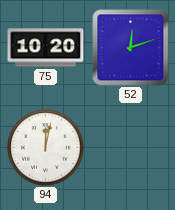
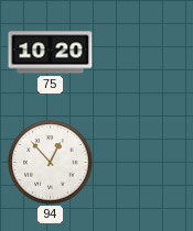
52: 12:12 -> none
94: 12:02 -> 12:53
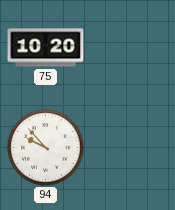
94: 12:53 -> 9:53
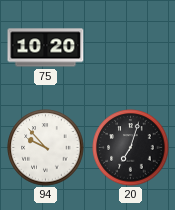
20: none -> 7:03
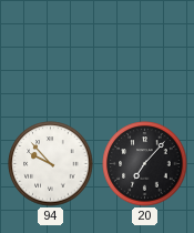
75: 10:20 -> none
20: 7:03 -> 7:07
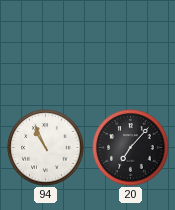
94: 9:53 -> 10:56
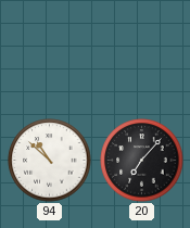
94: 10:56 -> 10:52
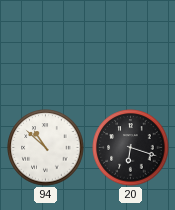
20: 7:07 -> 6:18
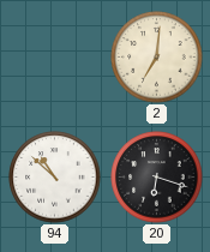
2: none -> 7:01
